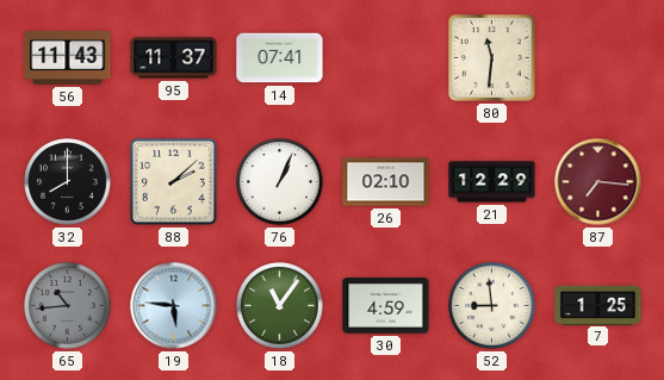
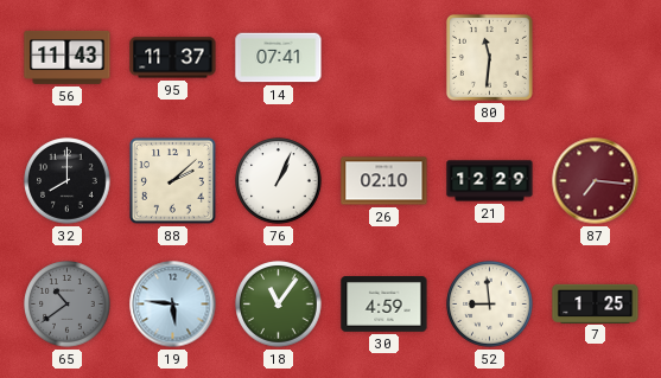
65: 10:44 -> 10:39
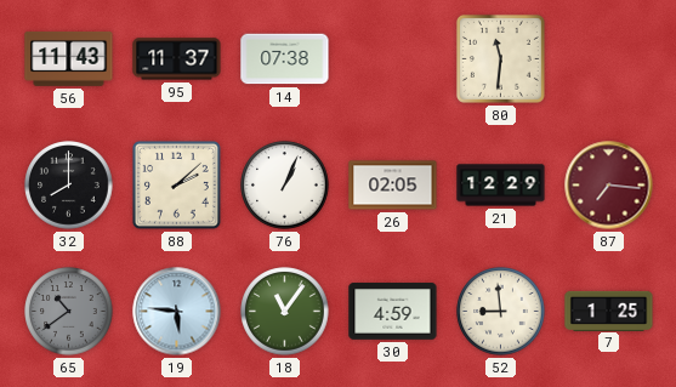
14: 07:41 -> 07:38
26: 02:10 -> 02:05
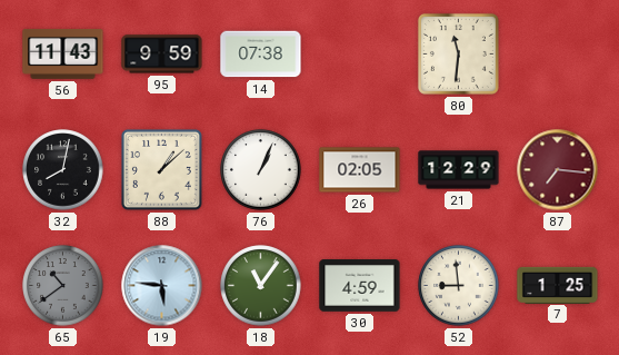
95: 11:37 -> 9:59
32: 8:00 -> 8:02
88: 2:08 -> 1:08
